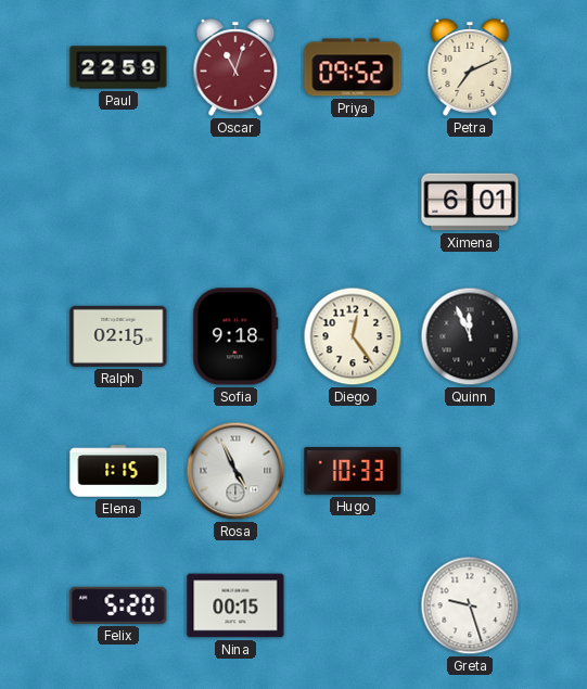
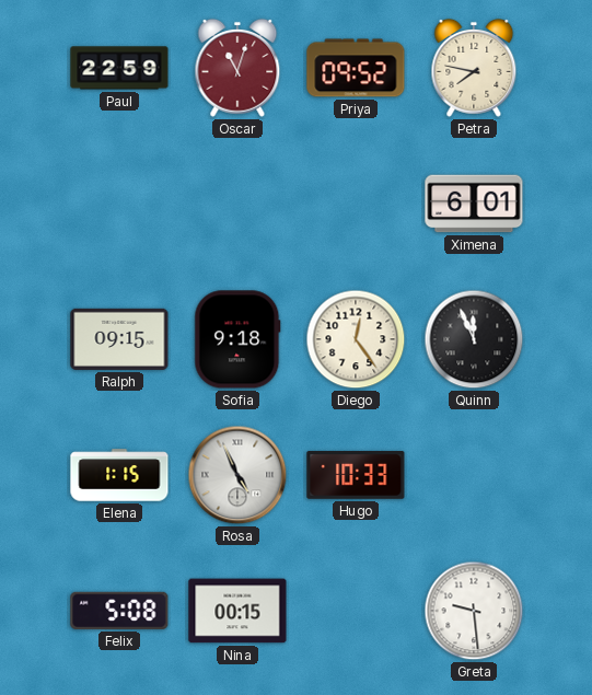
Petra: 7:11 -> 7:47
Ralph: 02:15 -> 09:15
Felix: 5:20 -> 5:08
Greta: 9:27 -> 9:29
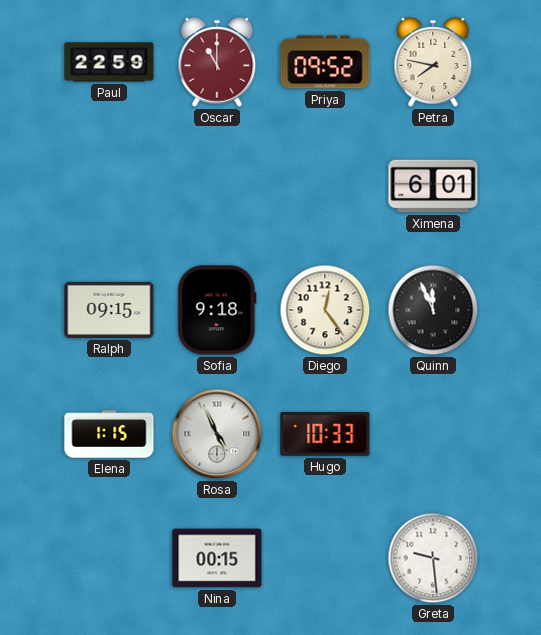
Oscar: 11:03 -> 11:00
Felix: 5:08 -> none
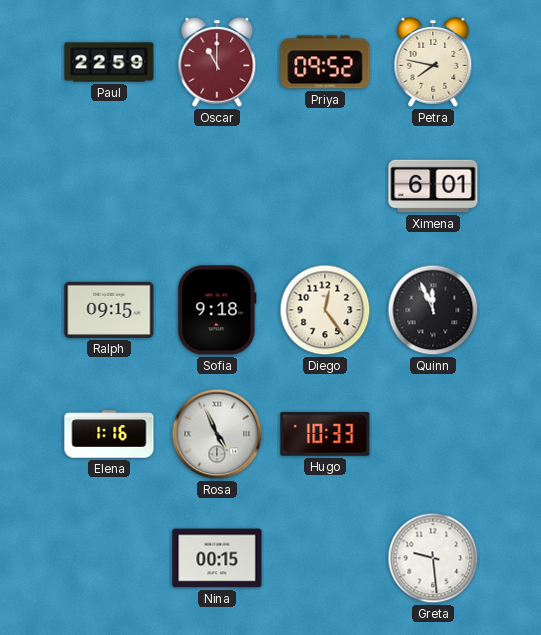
Elena: 1:15 -> 1:16
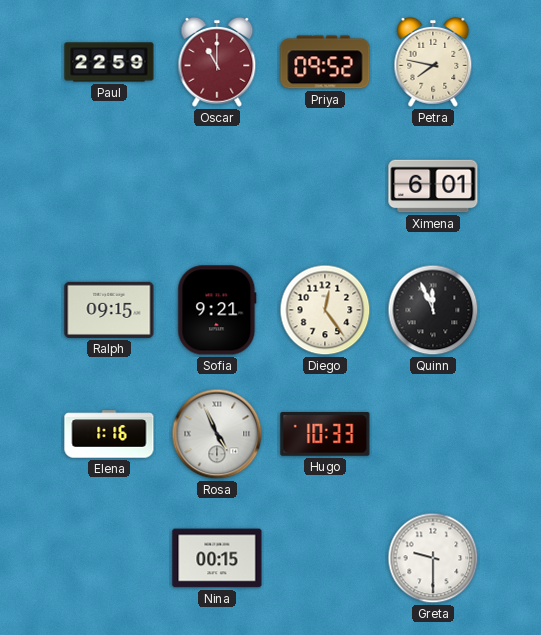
Sofia: 9:18 -> 9:21
Greta: 9:29 -> 9:30
